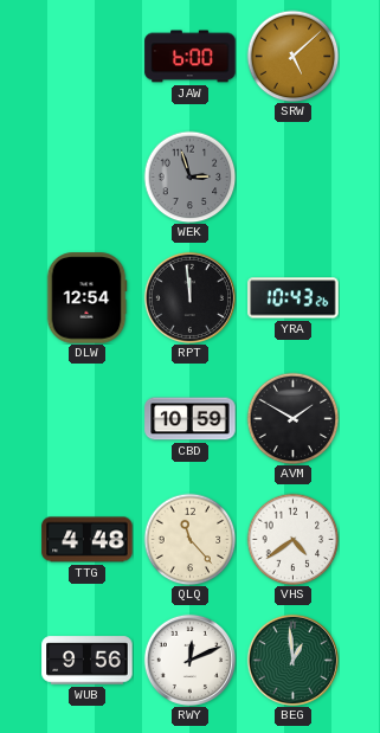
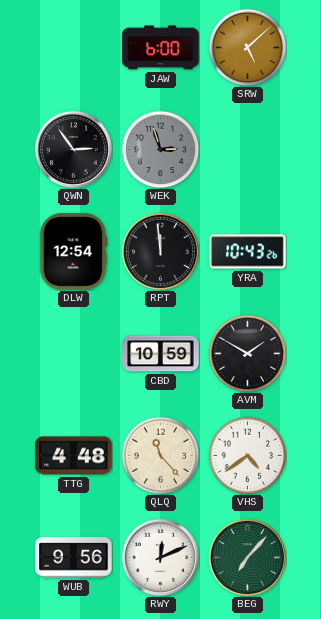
QWN: none -> 2:54
BEG: 12:59 -> 7:07
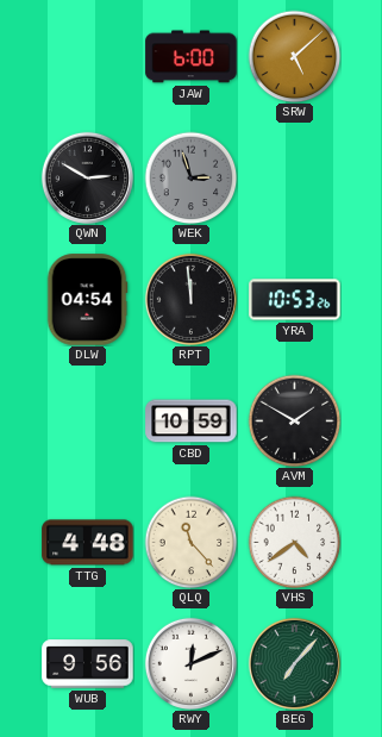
QWN: 2:54 -> 2:50
DLW: 12:54 -> 04:54
YRA: 10:43 -> 10:53
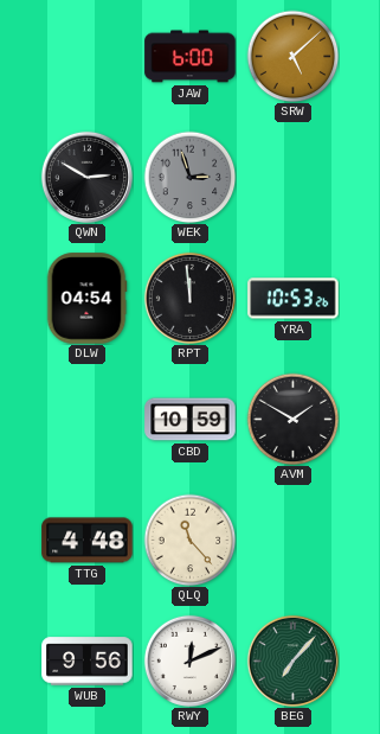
VHS: 4:39 -> none
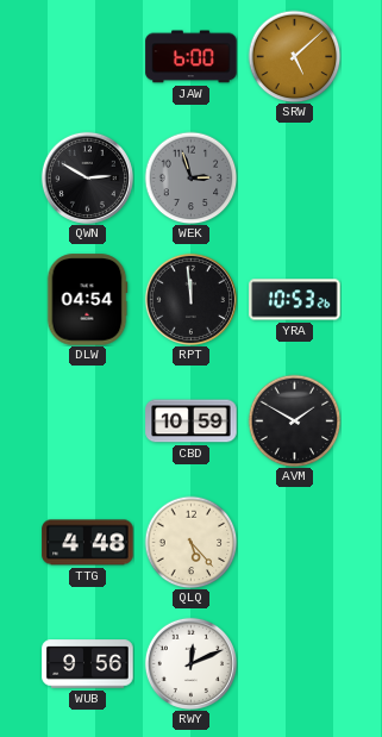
QLQ: 11:23 -> 5:23
BEG: 7:07 -> none
